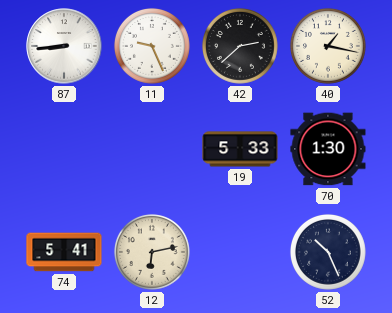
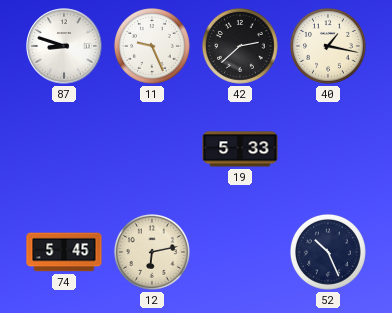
87: 8:44 -> 8:48
70: 1:30 -> none
74: 5:41 -> 5:45
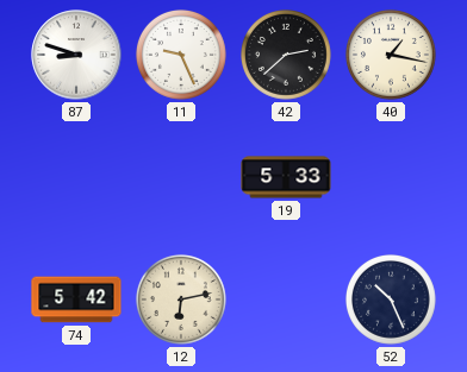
74: 5:45 -> 5:42
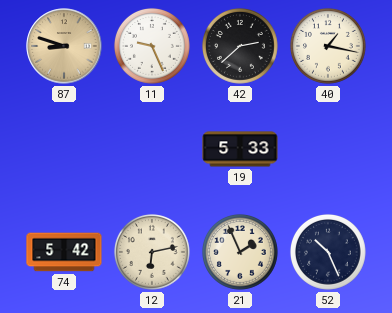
87 dial: white -> champagne
21: none -> 1:56
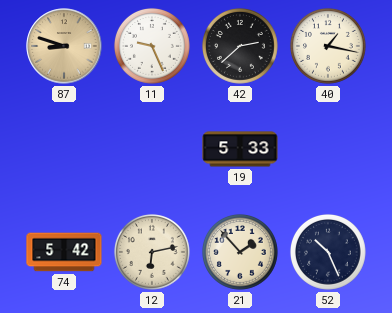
21: 1:56 -> 1:53
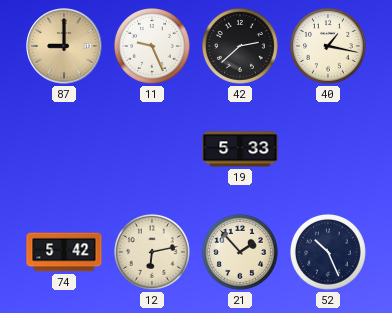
87: 8:48 -> 9:00
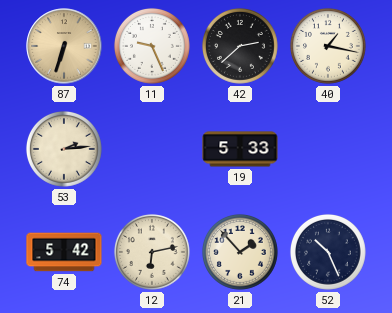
87: 9:00 -> 6:33
53: none -> 2:14
